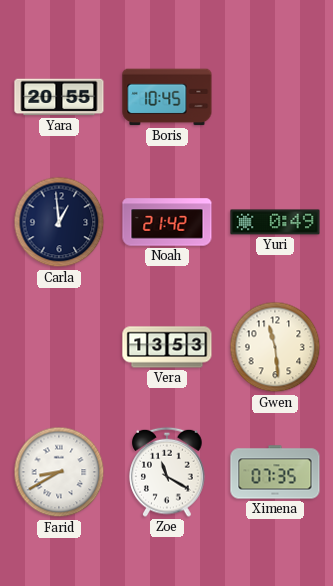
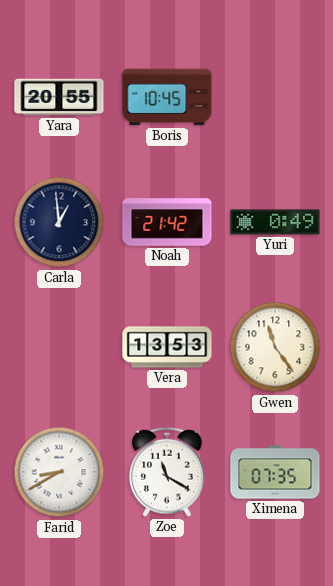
Gwen: 11:29 -> 11:24
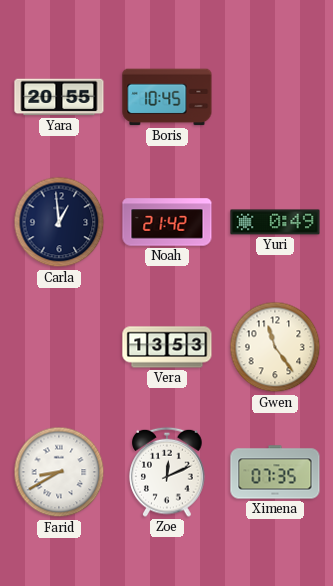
Zoe: 11:20 -> 12:11
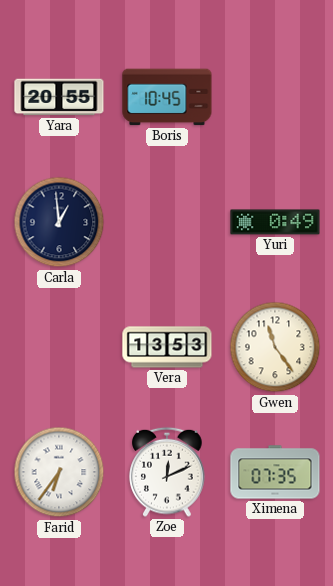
Noah: 21:42 -> none
Farid: 8:40 -> 6:36
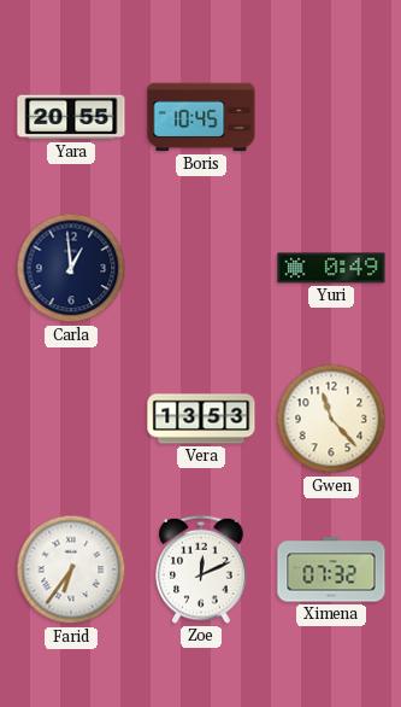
Gwen: 11:24 -> 11:23
Ximena: 07:35 -> 07:32
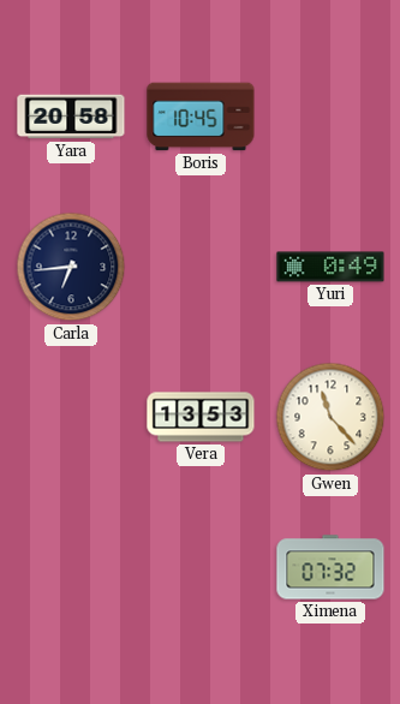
Yara: 20:55 -> 20:58
Carla: 12:59 -> 6:44
Farid: 6:36 -> none
Zoe: 12:11 -> none
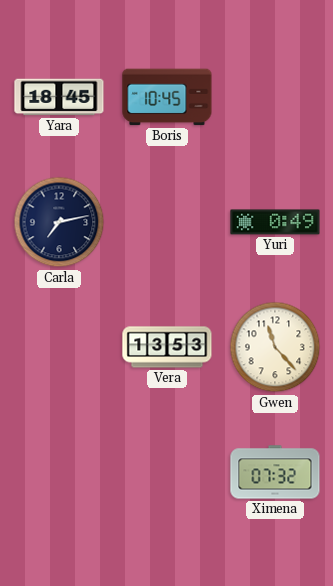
Yara: 20:58 -> 18:45
Carla: 6:44 -> 7:13
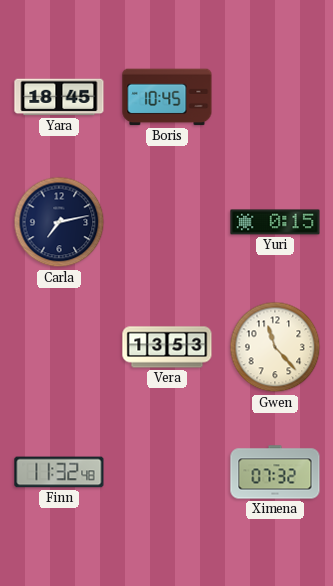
Yuri: 0:49 -> 0:15
Finn: none -> 11:32
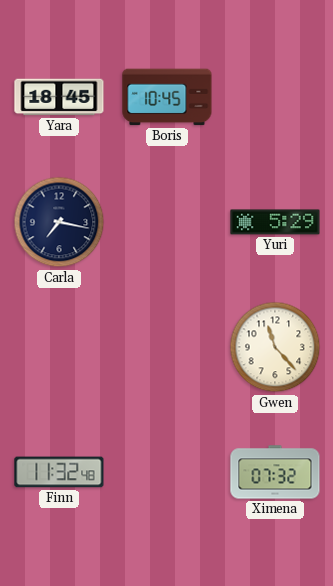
Carla: 7:13 -> 7:17
Yuri: 0:15 -> 5:29
Vera: 13:53 -> none
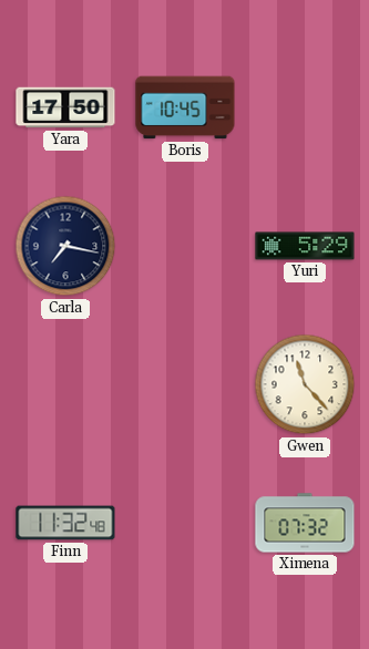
Yara: 18:45 -> 17:50
